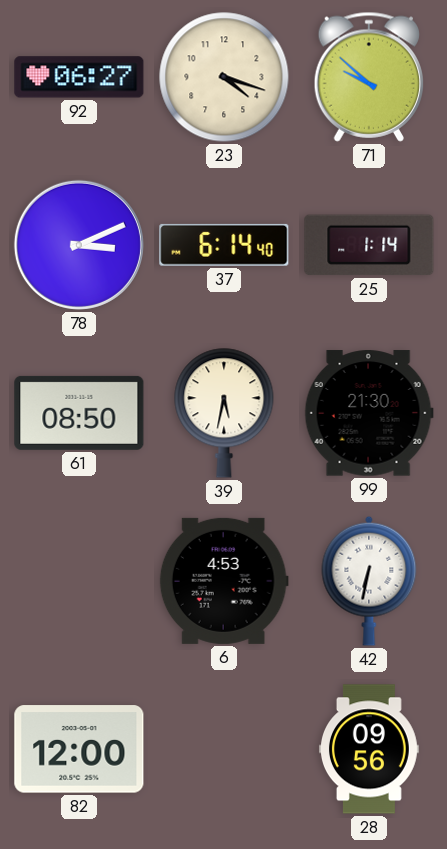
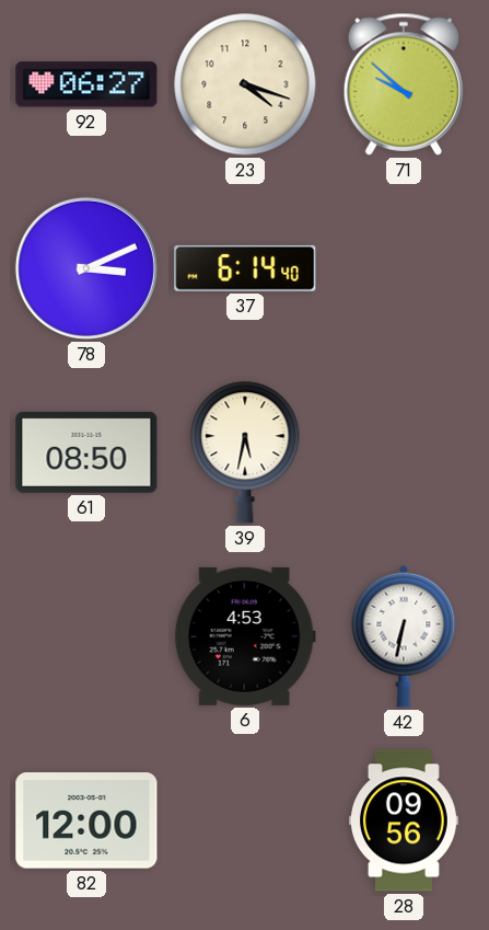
25: 1:14 -> none
99: 21:30 -> none
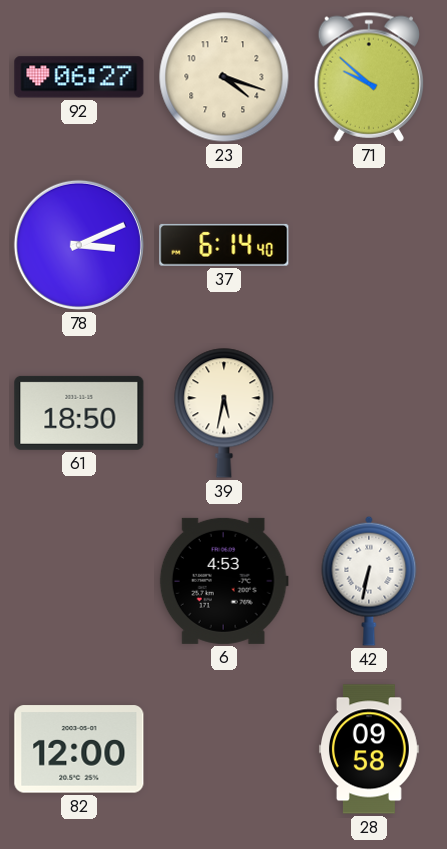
61: 08:50 -> 18:50
28: 09:56 -> 09:58
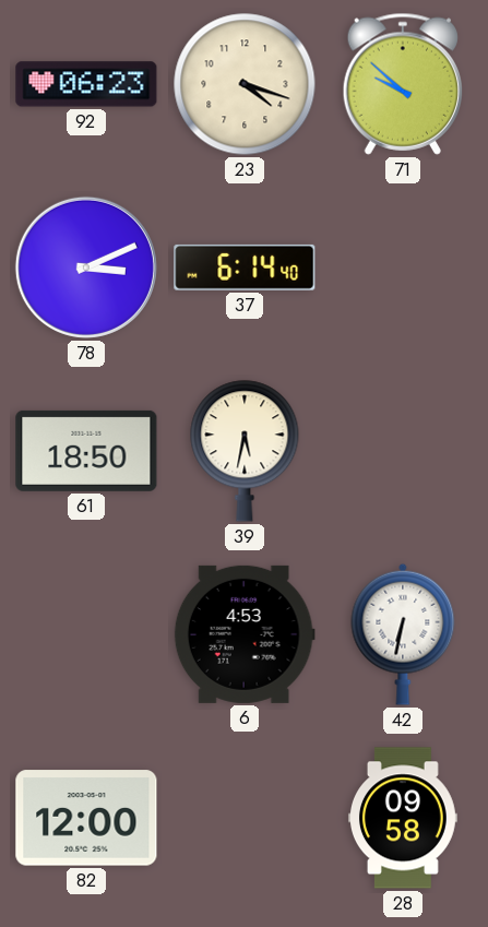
92: 06:27 -> 06:23
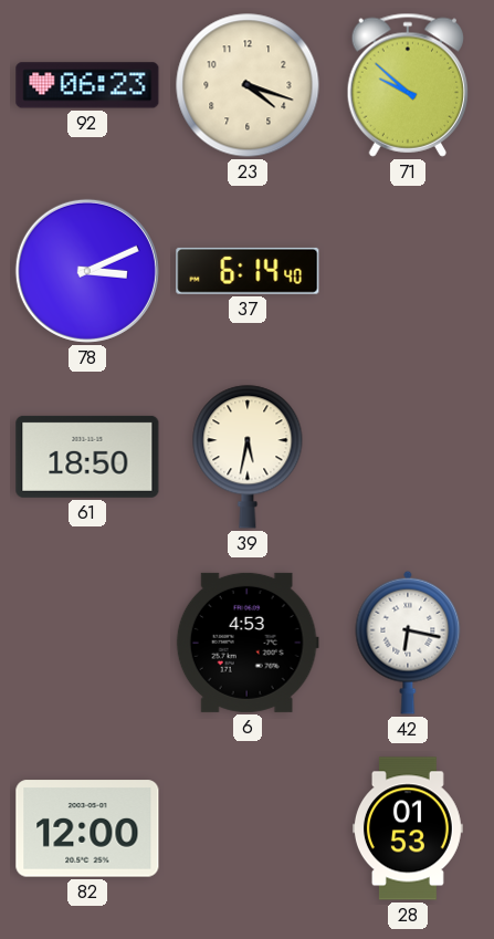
42: 6:32 -> 6:17
28: 09:58 -> 01:53
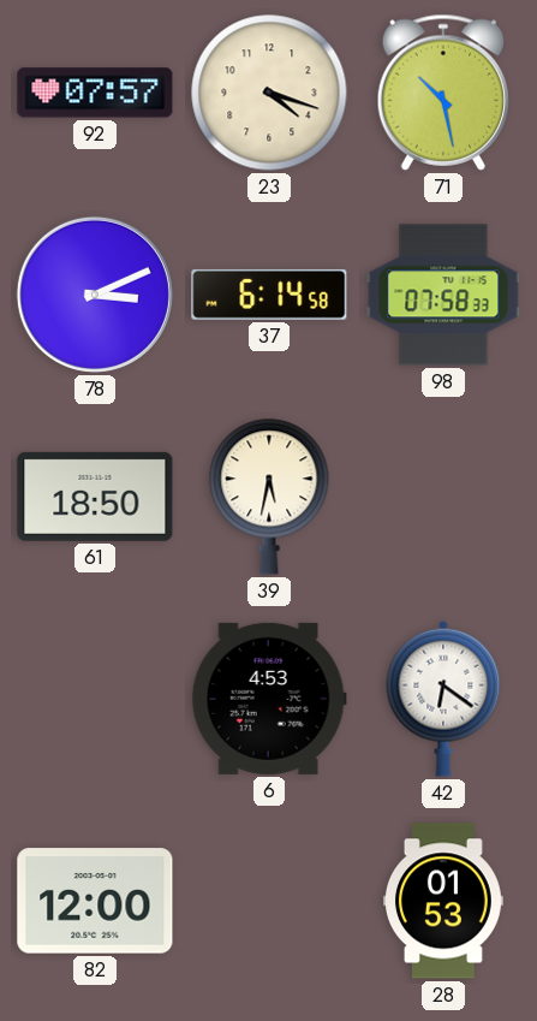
92: 06:23 -> 07:57
71: 9:52 -> 10:28
37: 6:14:40 -> 6:14:58
98: none -> 07:58
42: 6:17 -> 6:21
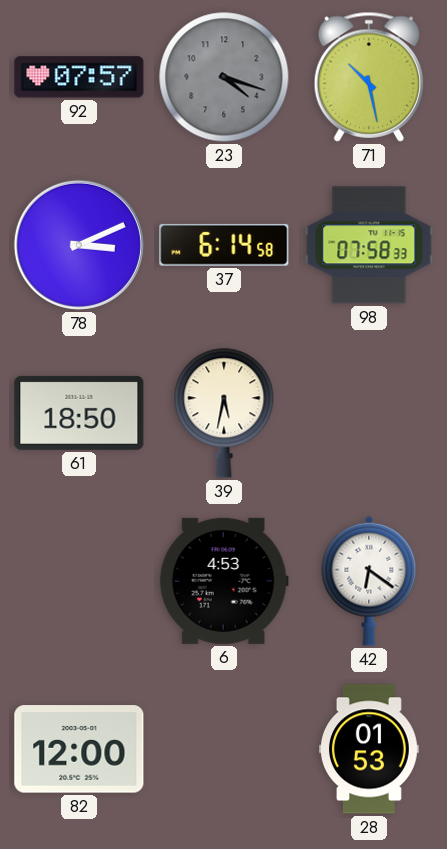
23 dial: cream -> grey
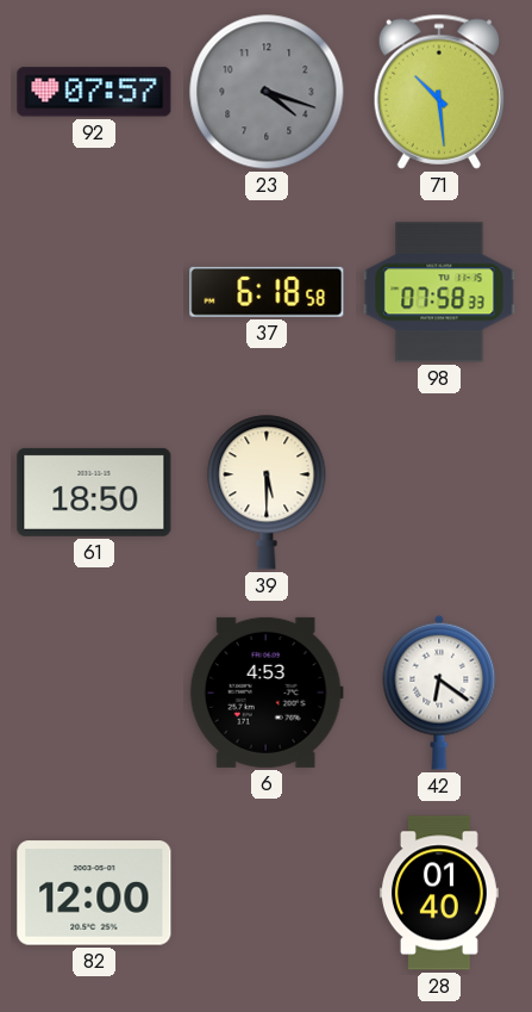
71: 10:28 -> 10:29
78: 3:11 -> none
37: 6:14 -> 6:18
39: 5:32 -> 5:30
28: 01:53 -> 01:40
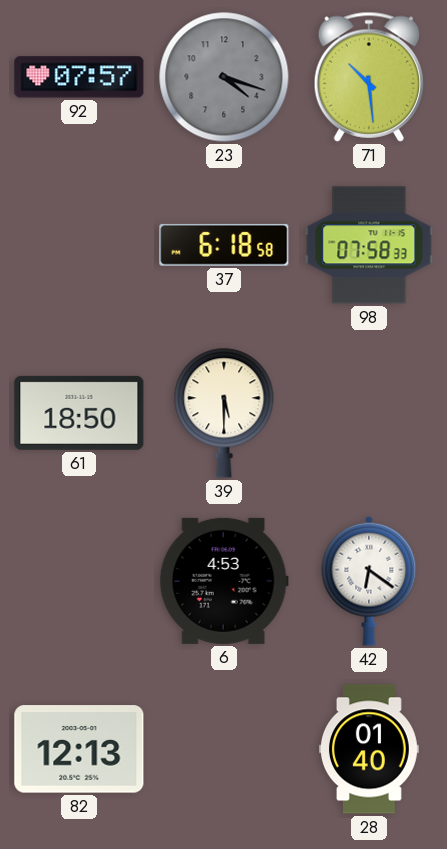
82: 12:00 -> 12:13
